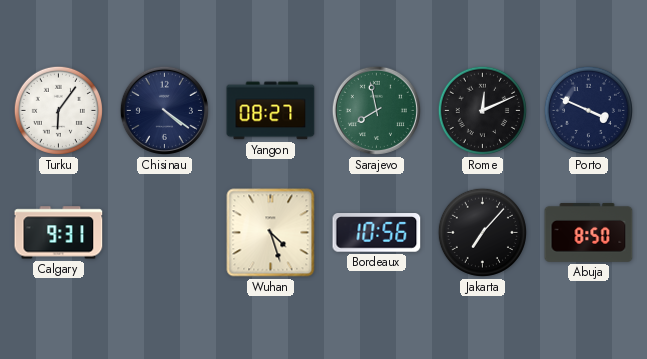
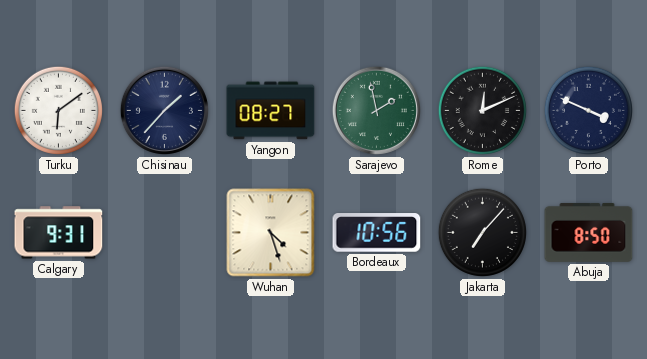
Turku: 6:06 -> 6:09
Chisinau: 4:21 -> 1:37
Sarajevo: 7:58 -> 1:58
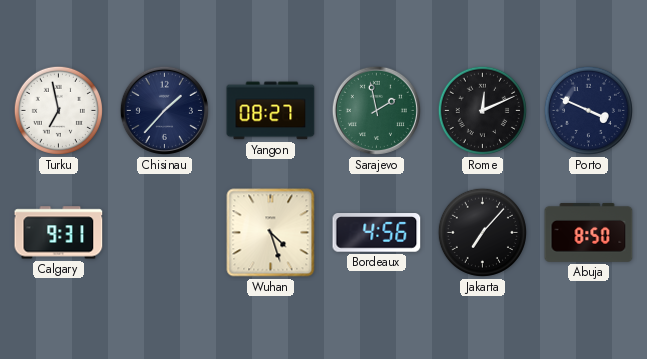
Turku: 6:09 -> 6:58
Bordeaux: 10:56 -> 4:56
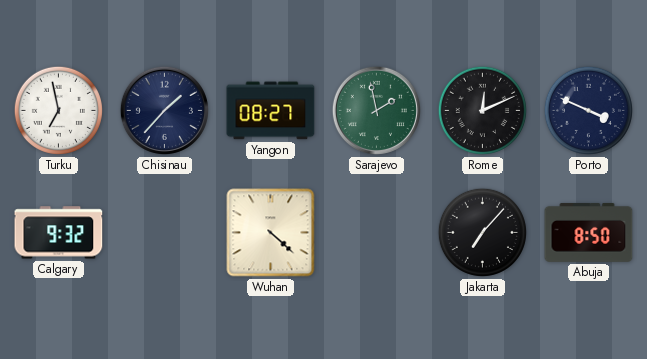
Calgary: 9:31 -> 9:32
Wuhan: 4:27 -> 4:22
Bordeaux: 4:56 -> none
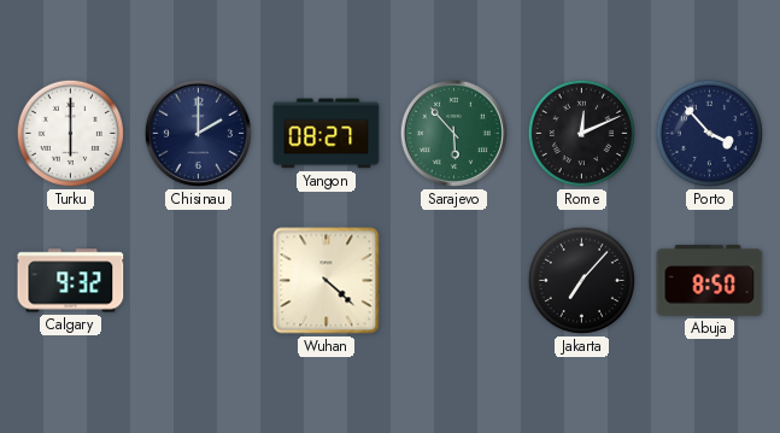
Turku: 6:58 -> 6:00
Chisinau: 1:37 -> 2:00
Sarajevo: 1:58 -> 5:53
Porto: 3:49 -> 3:53
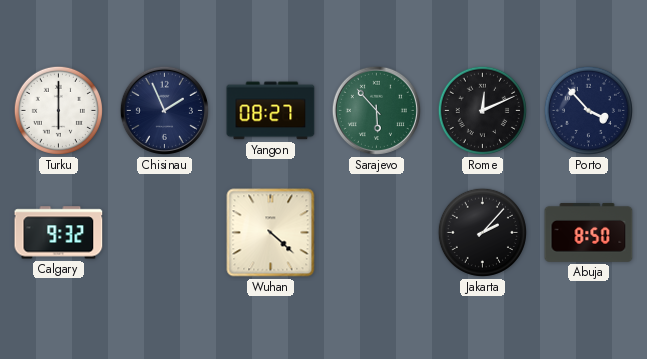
Chisinau: 2:00 -> 1:56
Jakarta: 7:07 -> 2:07
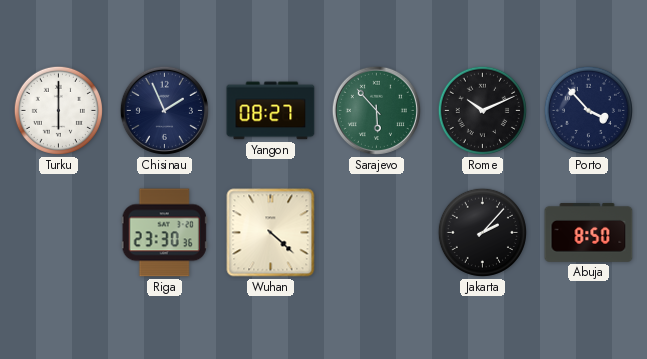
Rome: 12:11 -> 10:11
Calgary: 9:32 -> none
Riga: none -> 23:30
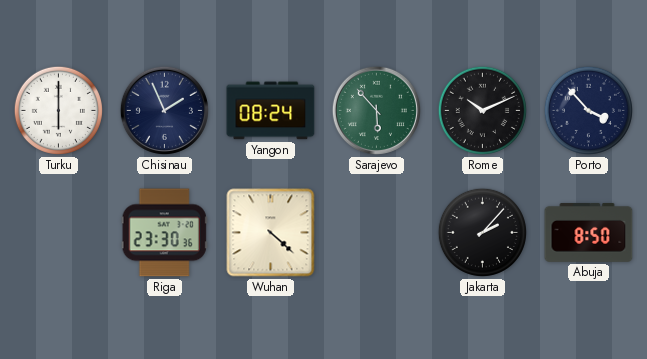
Yangon: 08:27 -> 08:24
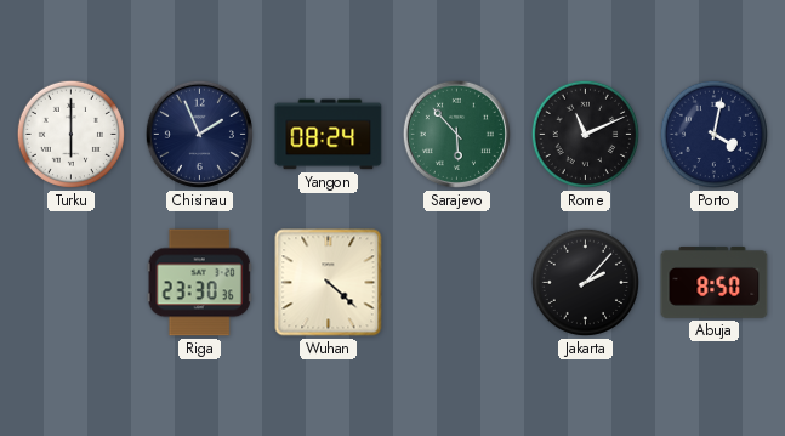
Rome: 10:11 -> 11:11
Porto: 3:53 -> 4:02
